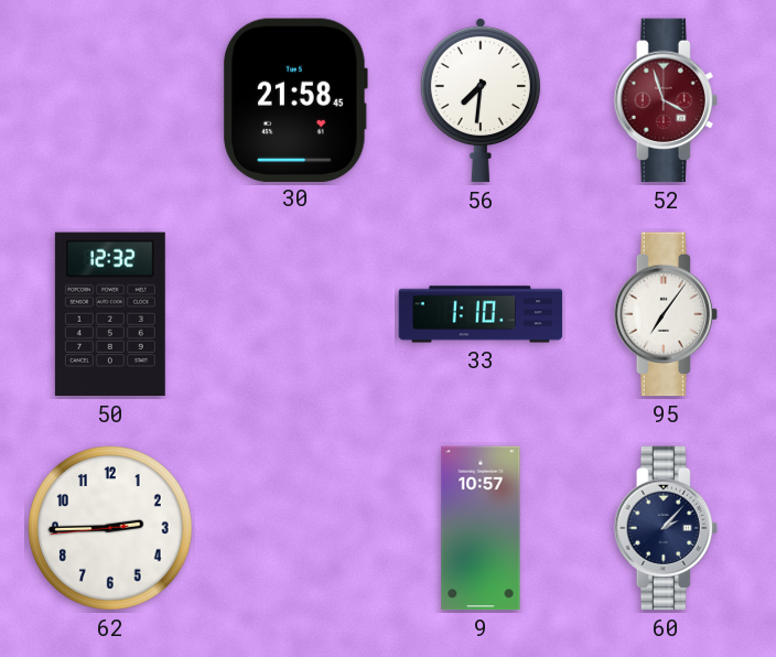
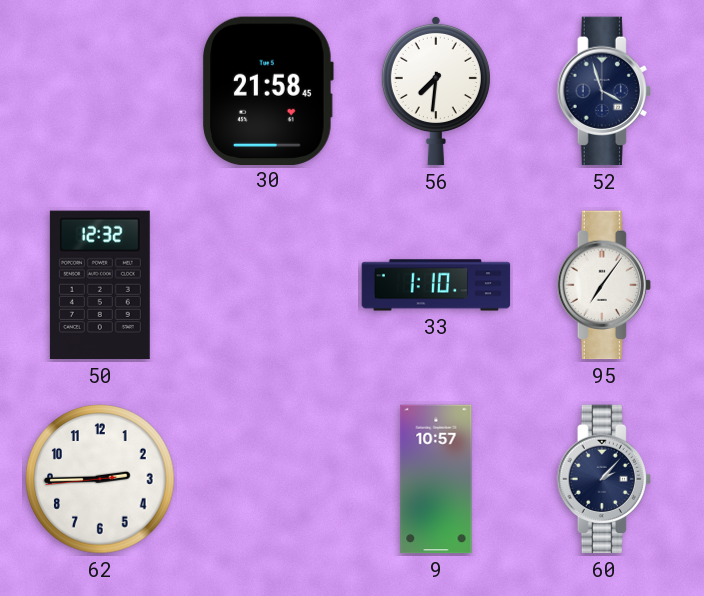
52 dial: burgundy -> navy
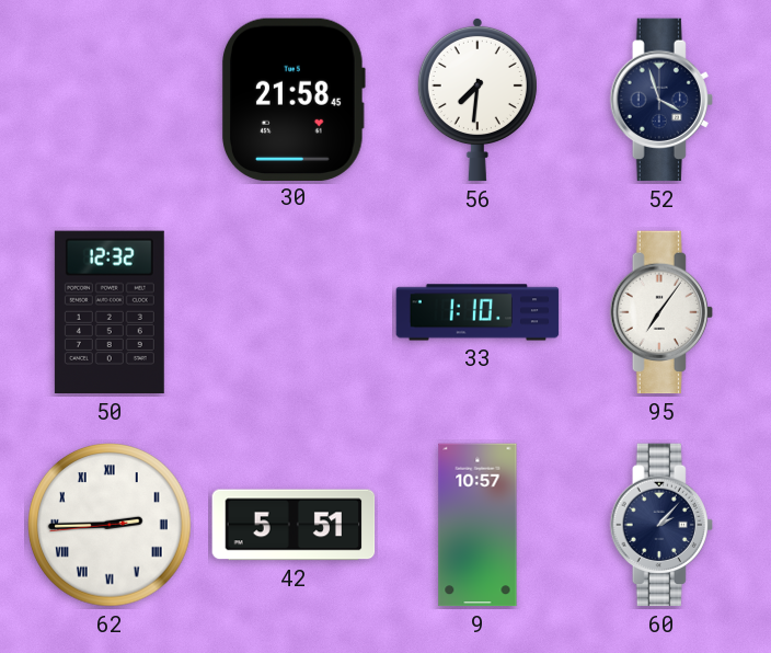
62 numerals: Arabic -> Roman
42: none -> 5:51
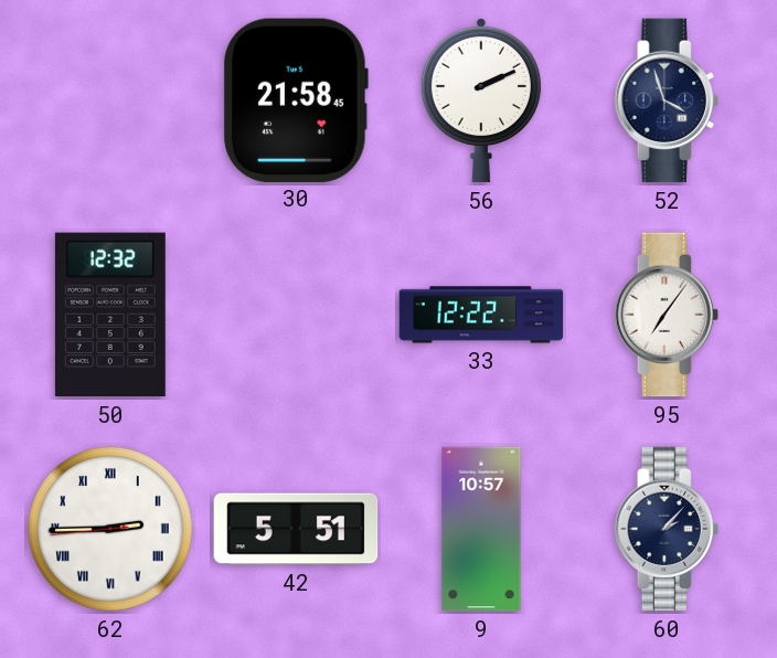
56: 7:31 -> 2:11
33: 1:10 -> 12:22
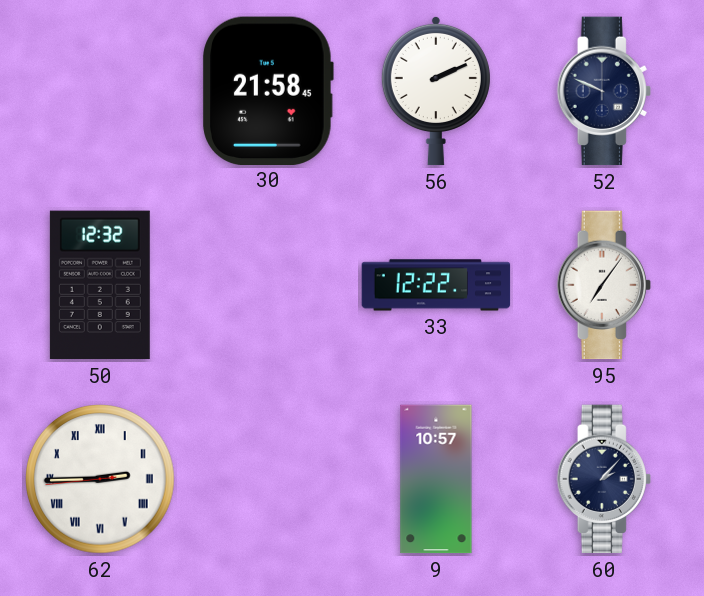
52: 3:57 -> 9:49
42: 5:51 -> none
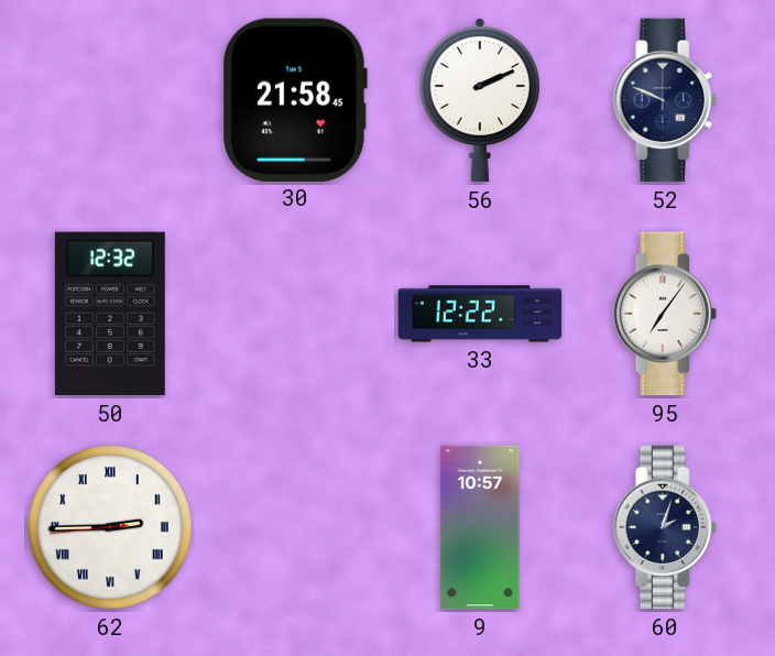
60: 2:07 -> 2:03
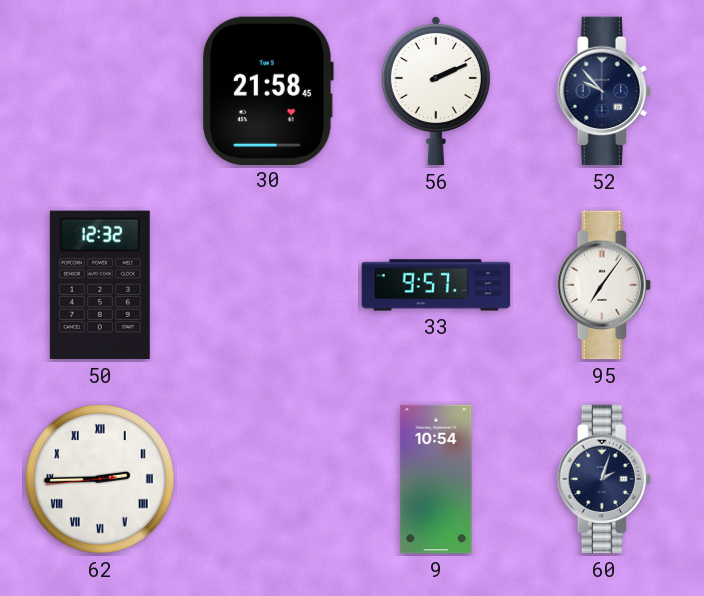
52: 9:49 -> 9:53
33: 12:22 -> 9:57
9: 10:57 -> 10:54
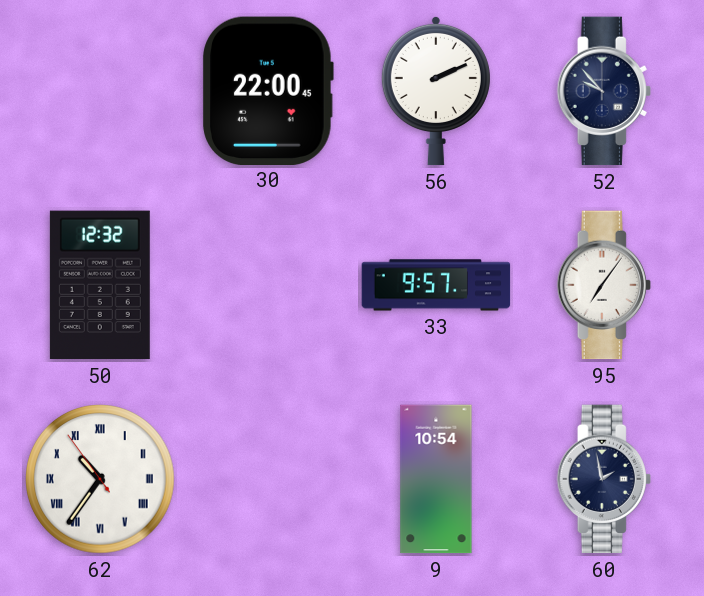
30: 21:58 -> 22:00
62: 2:44 -> 10:35
60: 2:03 -> 1:58
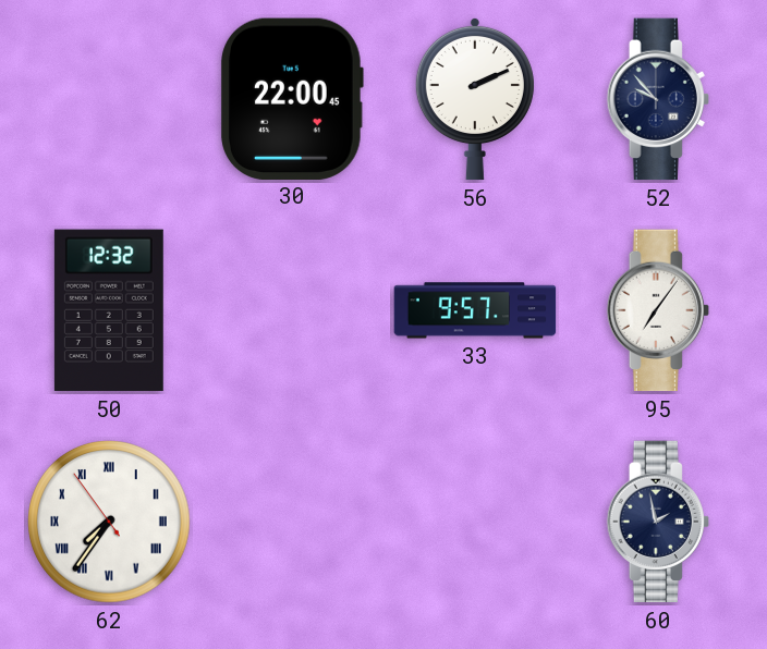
62: 10:35 -> 7:35
9: 10:54 -> none
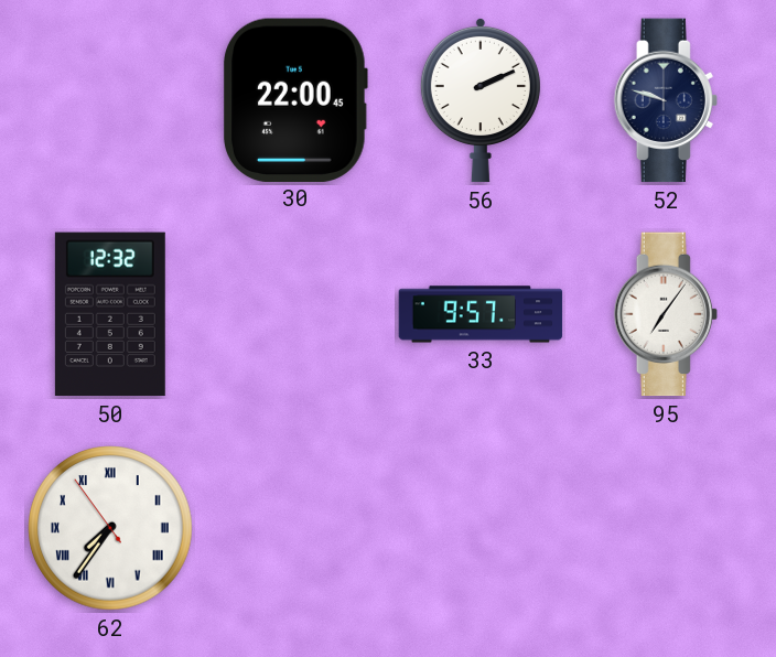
52: 9:53 -> 9:48
60: 1:58 -> none
